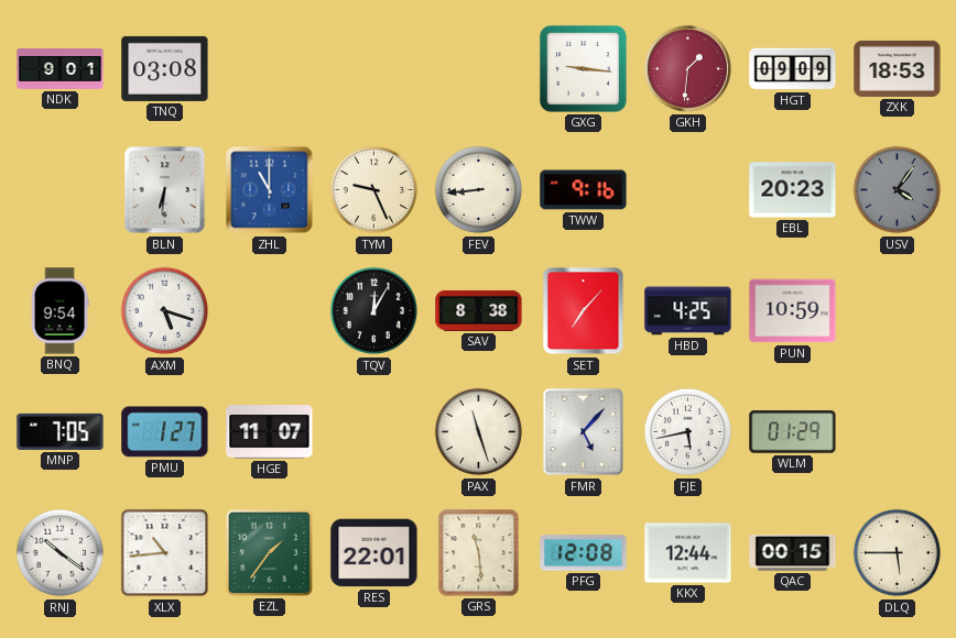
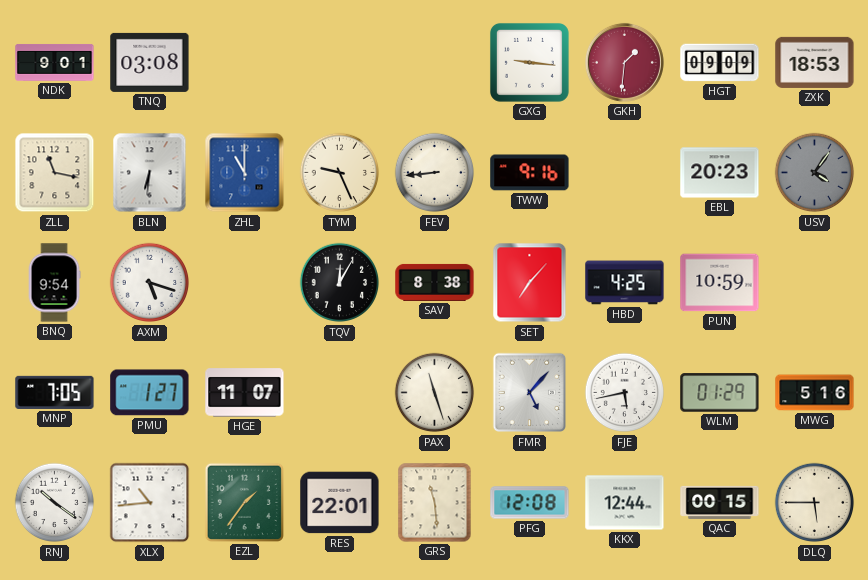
ZLL: none -> 11:17
MWG: none -> 5:16
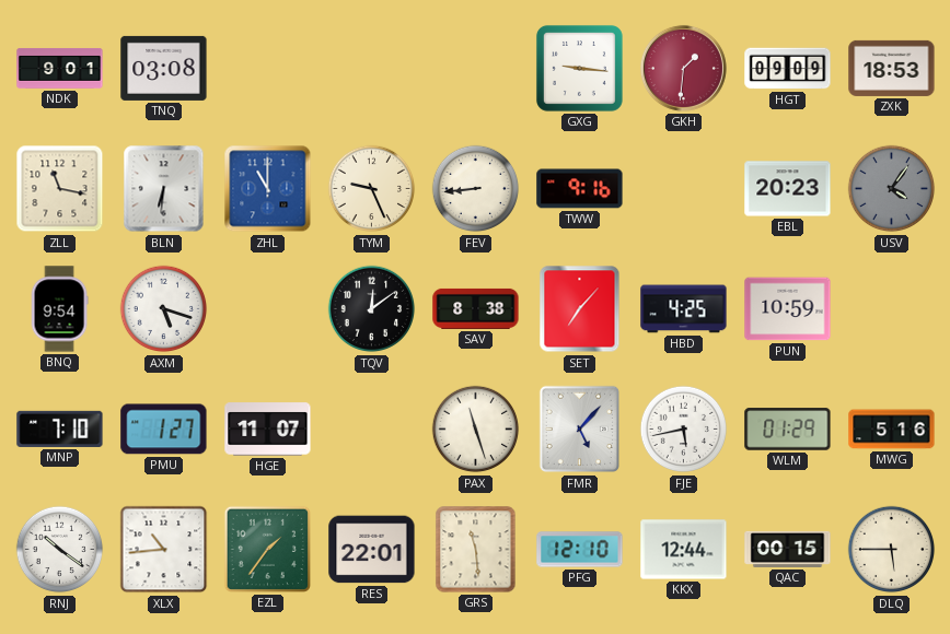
TQV: 12:05 -> 12:09
MNP: 7:05 -> 7:10
PFG: 12:08 -> 12:10
